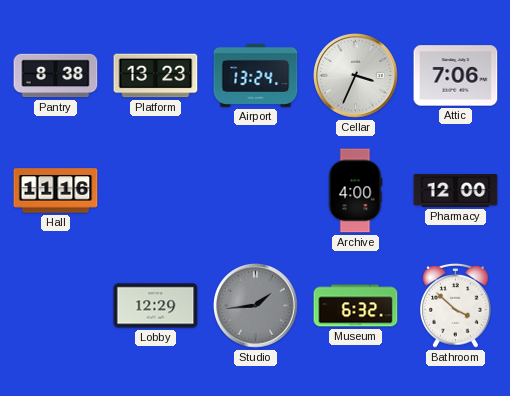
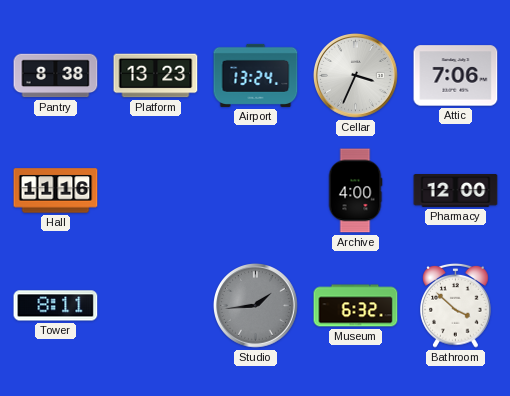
Tower: none -> 8:11
Lobby: 12:29 -> none
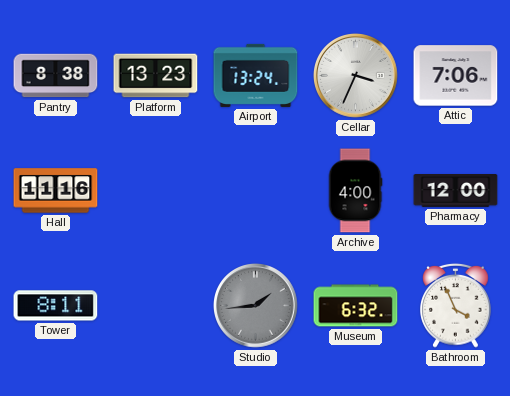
Bathroom: 3:52 -> 3:56
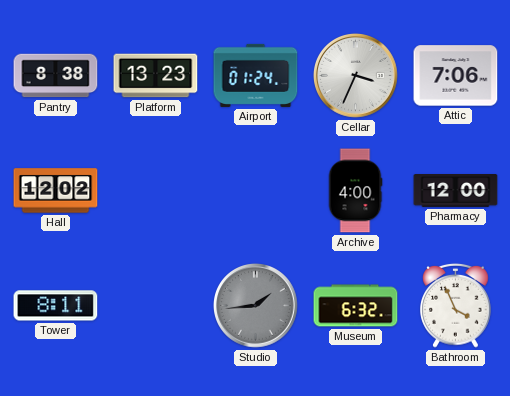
Airport: 13:24 -> 01:24
Hall: 11:16 -> 12:02
